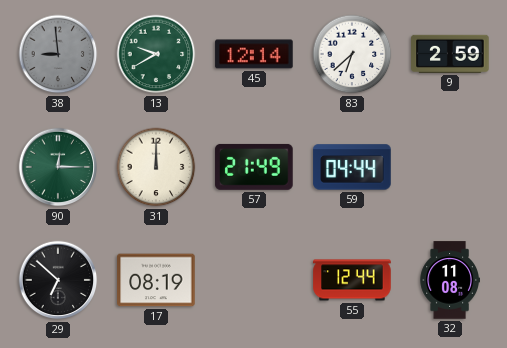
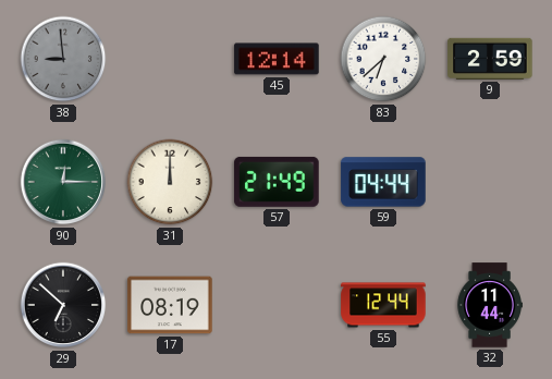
13: 9:40 -> none
32: 11:08 -> 11:44
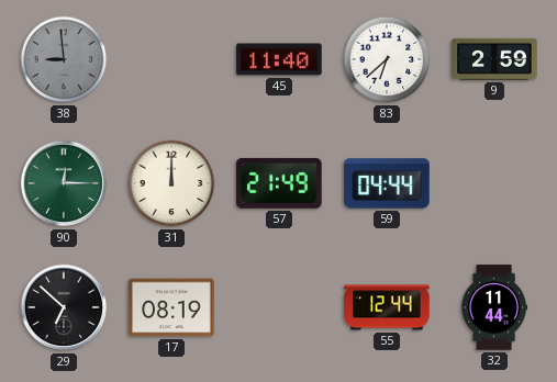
45: 12:14 -> 11:40
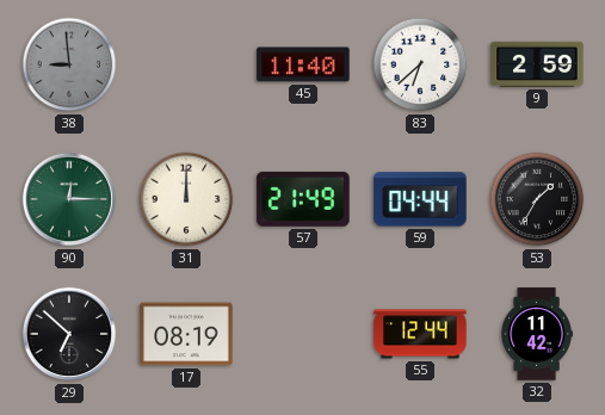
53: none -> 1:35
32: 11:44 -> 11:42
